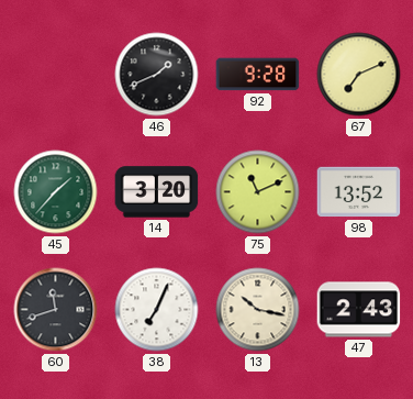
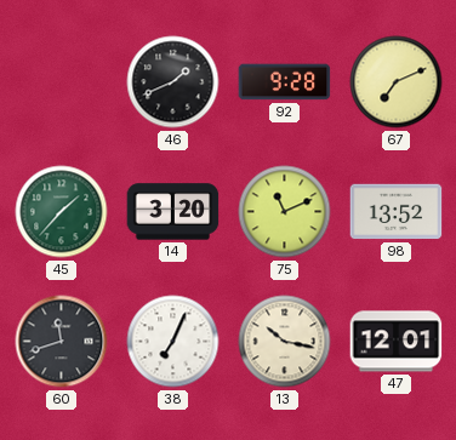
47: 2:43 -> 12:01
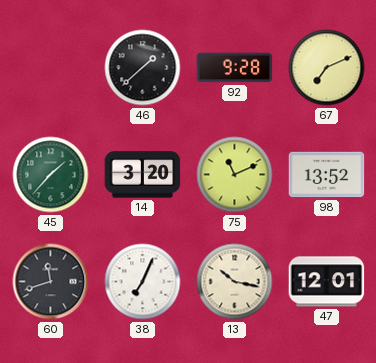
46: 1:41 -> 1:38
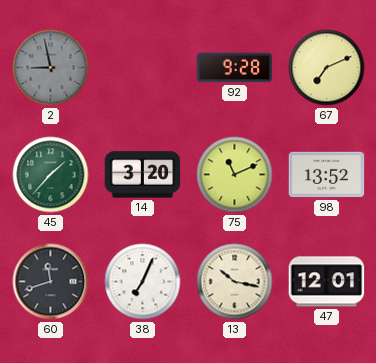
2: none -> 8:58
46: 1:38 -> none
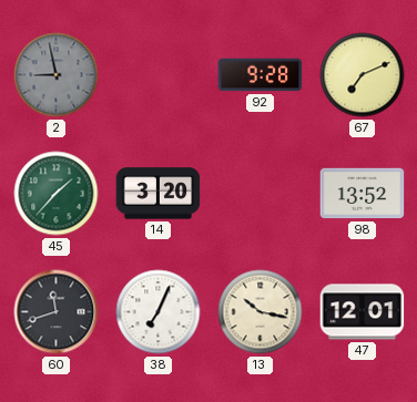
75: 11:11 -> none
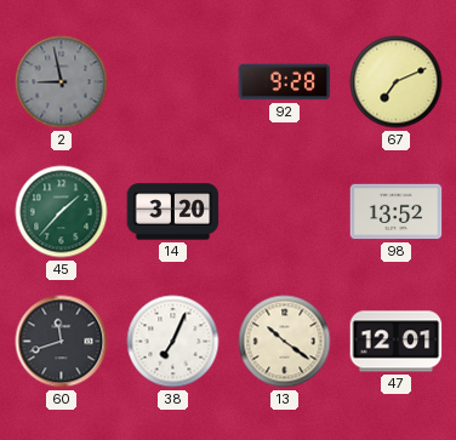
13: 10:17 -> 10:21
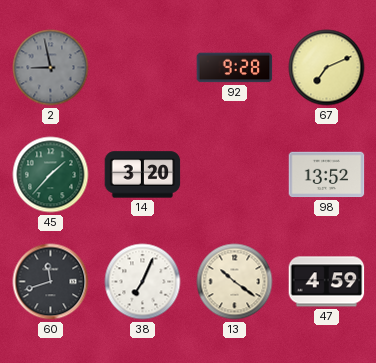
47: 12:01 -> 4:59
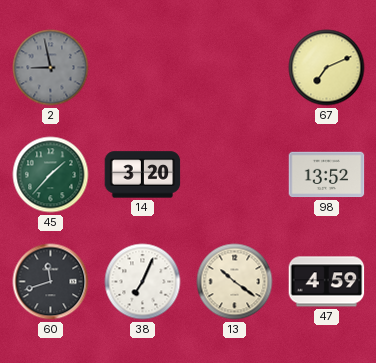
92: 9:28 -> none
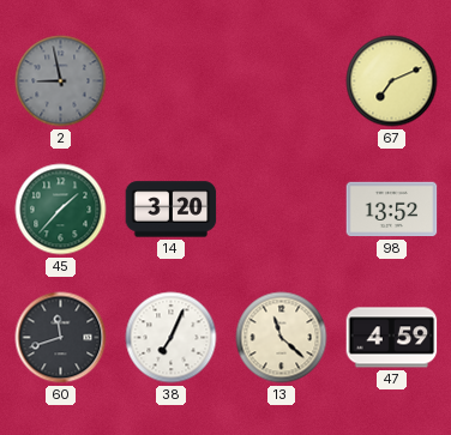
13: 10:21 -> 11:22
